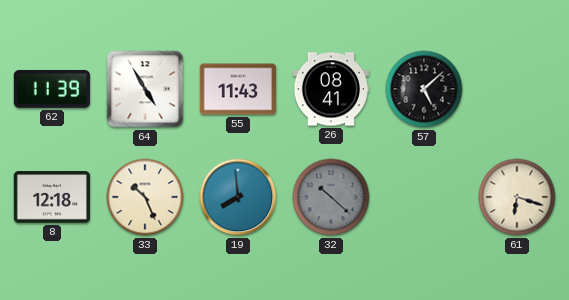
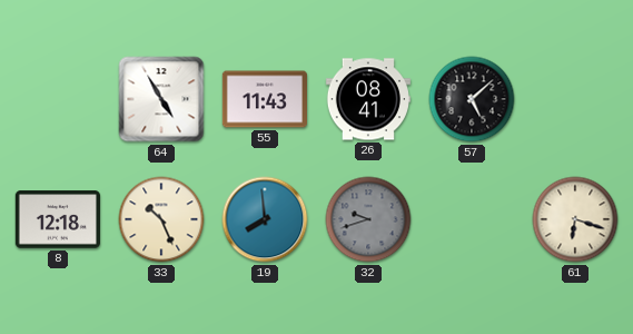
62: 11:39 -> none
32: 10:22 -> 9:42
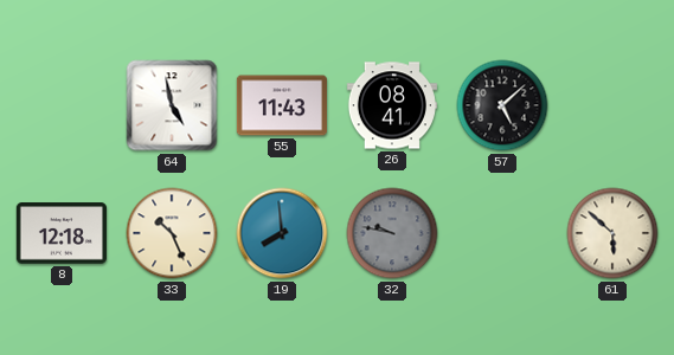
64: 4:55 -> 4:58
32: 9:42 -> 9:47
61: 6:18 -> 5:52
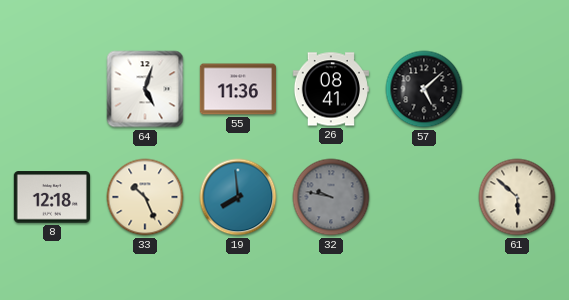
64: 4:58 -> 5:03
55: 11:43 -> 11:36
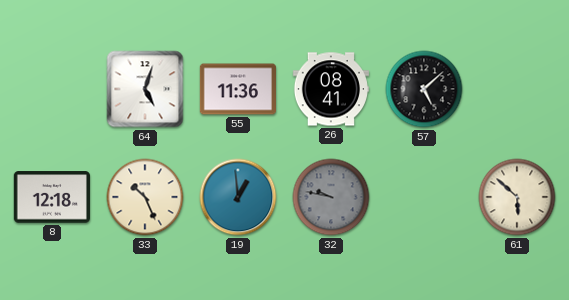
19: 7:59 -> 12:59
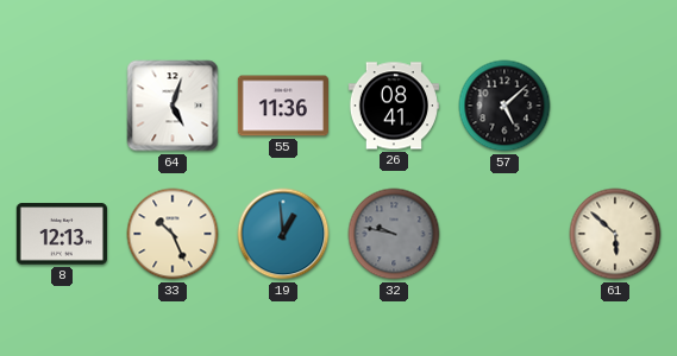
8: 12:18 -> 12:13
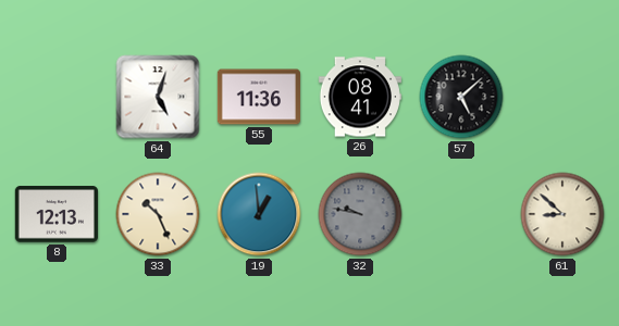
61: 5:52 -> 8:52
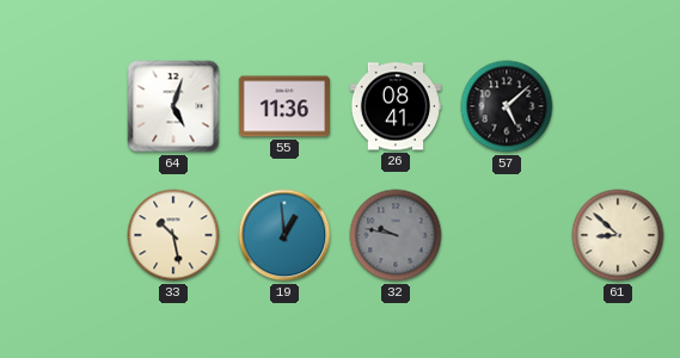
8: 12:13 -> none
33: 10:26 -> 10:28
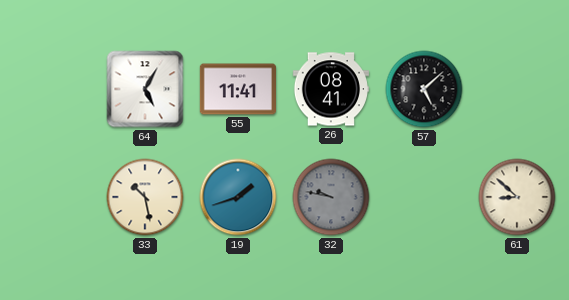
64: 5:03 -> 5:05
55: 11:36 -> 11:41
19: 12:59 -> 1:42
